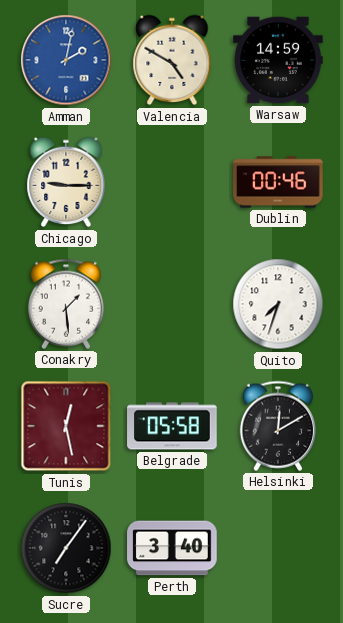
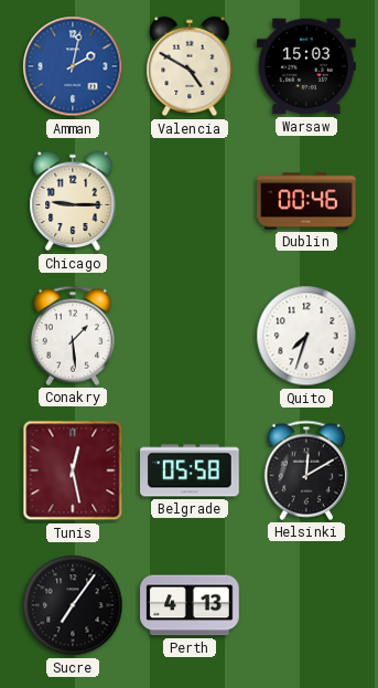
Warsaw: 14:59 -> 15:03
Perth: 3:40 -> 4:13
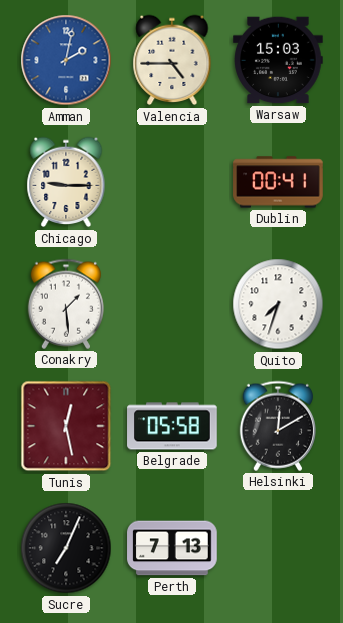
Valencia: 4:50 -> 4:45
Dublin: 00:46 -> 00:41
Sucre: 7:06 -> 7:04
Perth: 4:13 -> 7:13
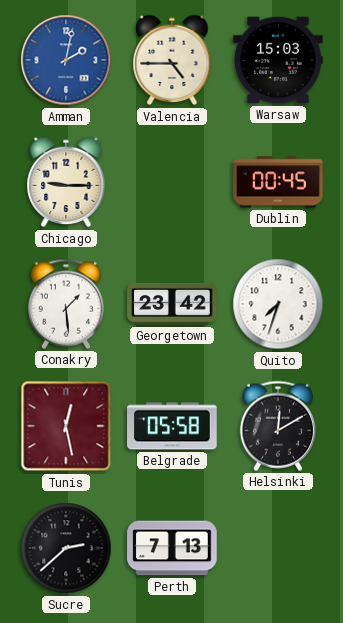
Dublin: 00:41 -> 00:45
Georgetown: none -> 23:42
Sucre: 7:04 -> 2:38
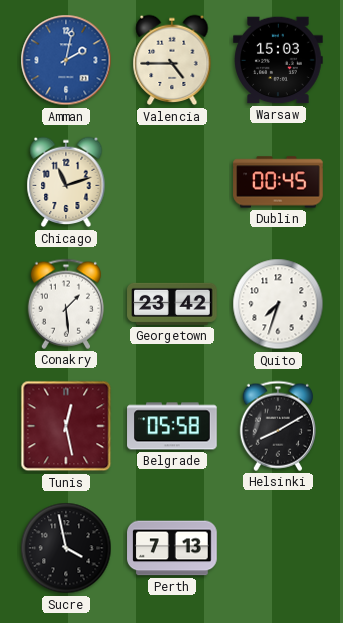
Chicago: 9:15 -> 11:12
Helsinki: 12:10 -> 8:10
Sucre: 2:38 -> 3:58
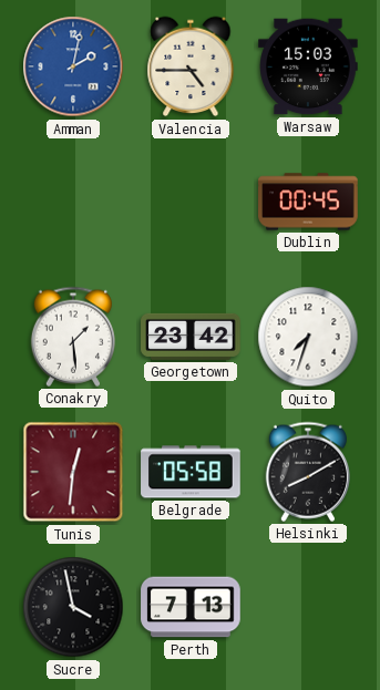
Chicago: 11:12 -> none
Tunis: 12:28 -> 12:31
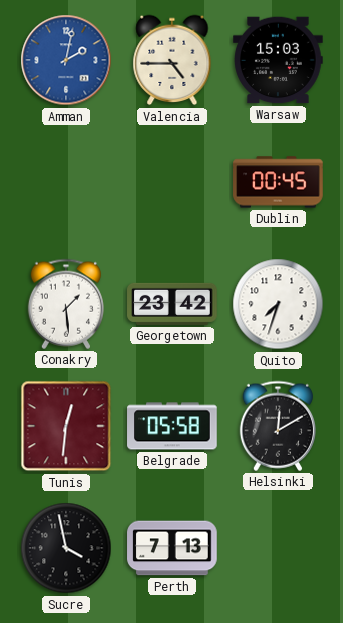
Helsinki: 8:10 -> 12:10
